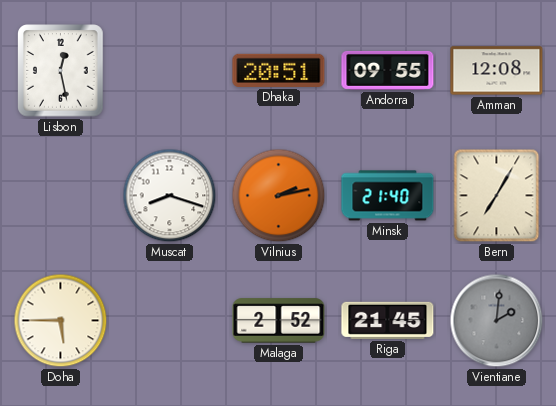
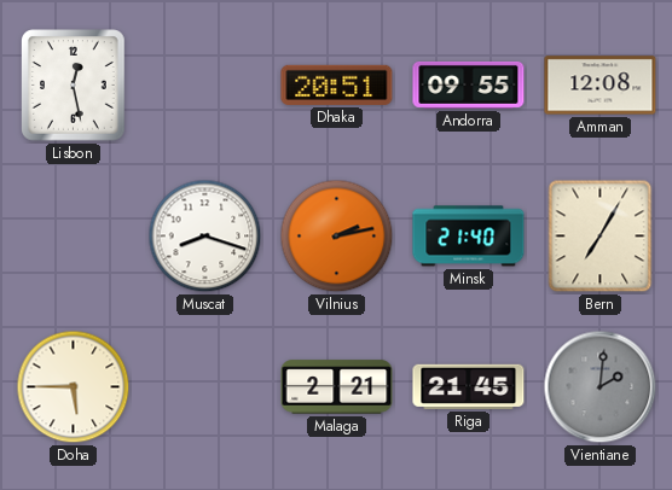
Malaga: 2:52 -> 2:21
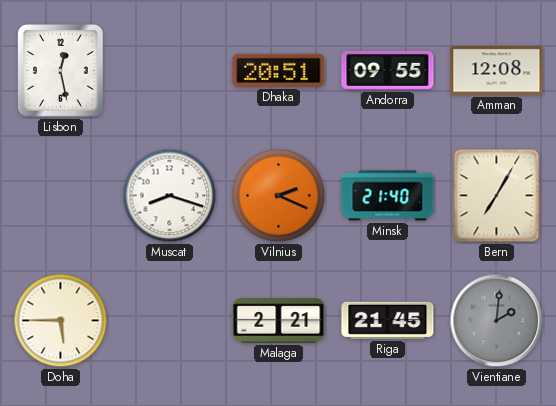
Vilnius: 2:13 -> 2:19
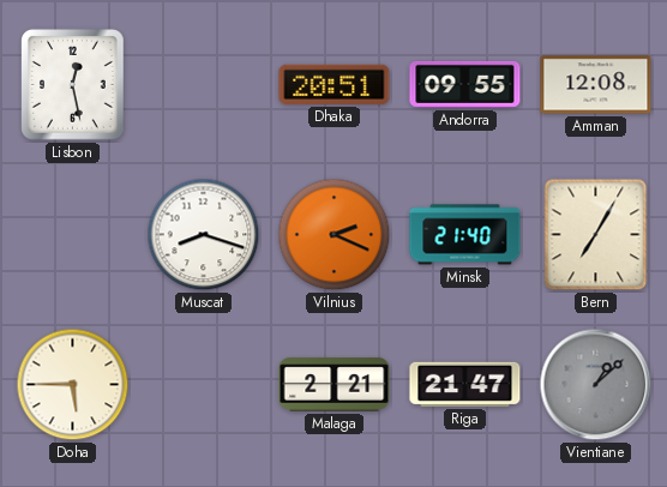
Riga: 21:45 -> 21:47
Vientiane: 2:01 -> 1:08
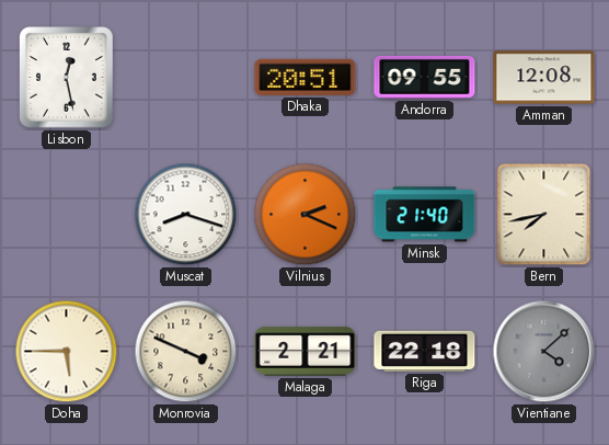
Bern: 7:05 -> 7:43
Monrovia: none -> 3:49
Riga: 21:47 -> 22:18
Vientiane: 1:08 -> 4:08
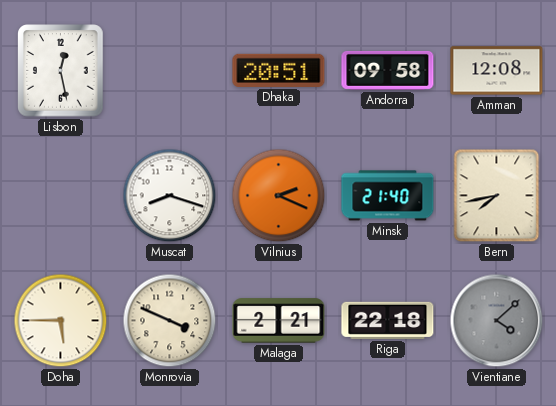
Andorra: 09:55 -> 09:58
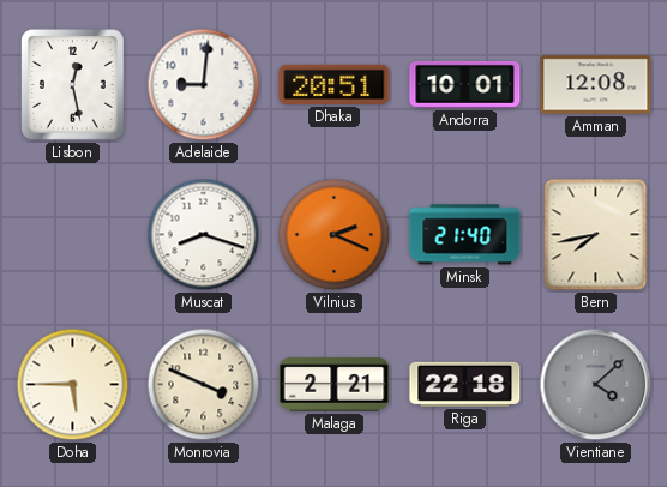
Adelaide: none -> 9:01
Andorra: 09:58 -> 10:01
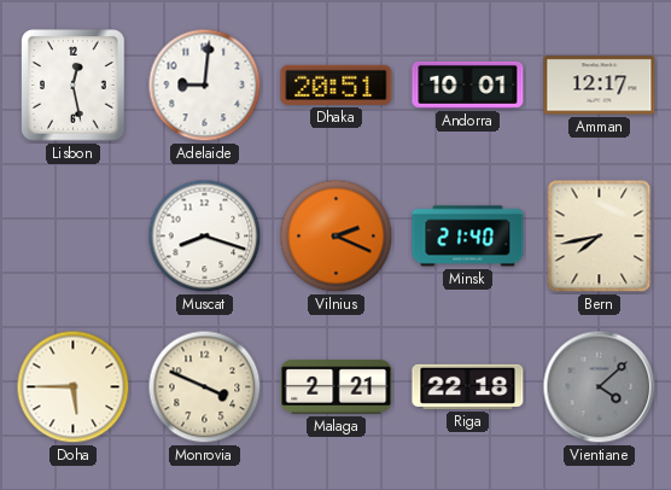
Amman: 12:08 -> 12:17
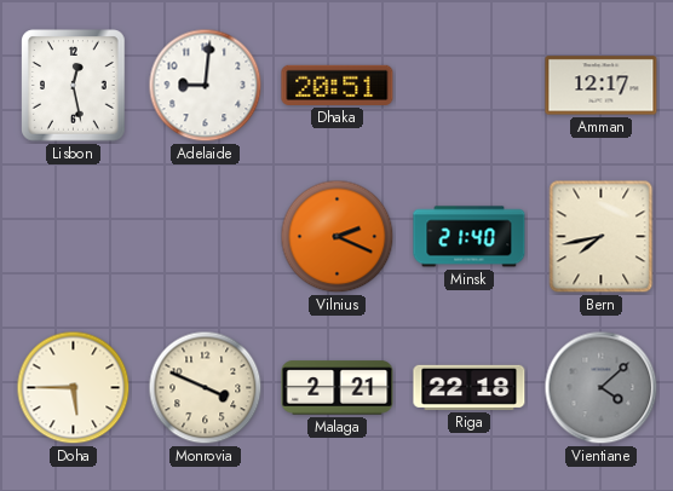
Andorra: 10:01 -> none
Muscat: 8:18 -> none
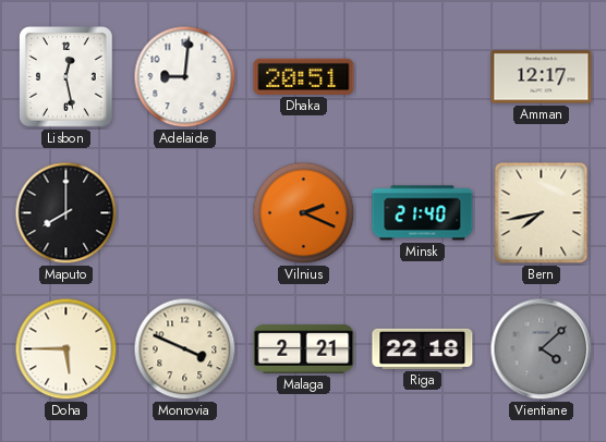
Maputo: none -> 8:00
